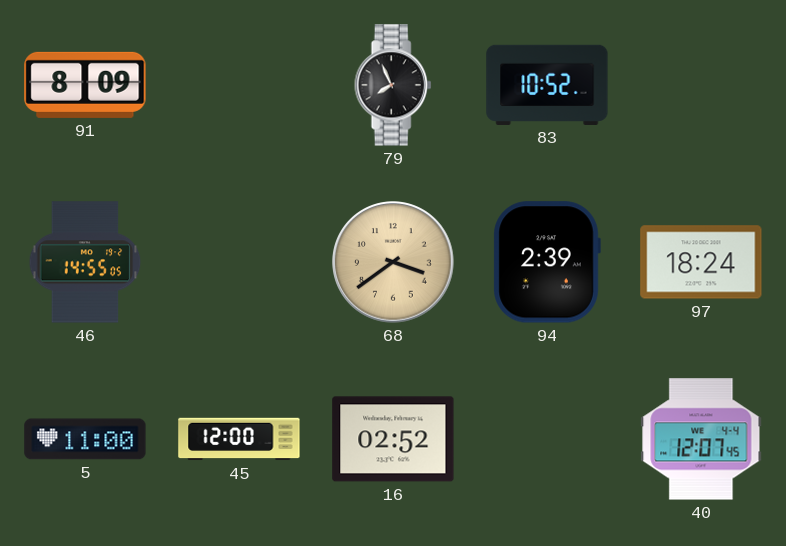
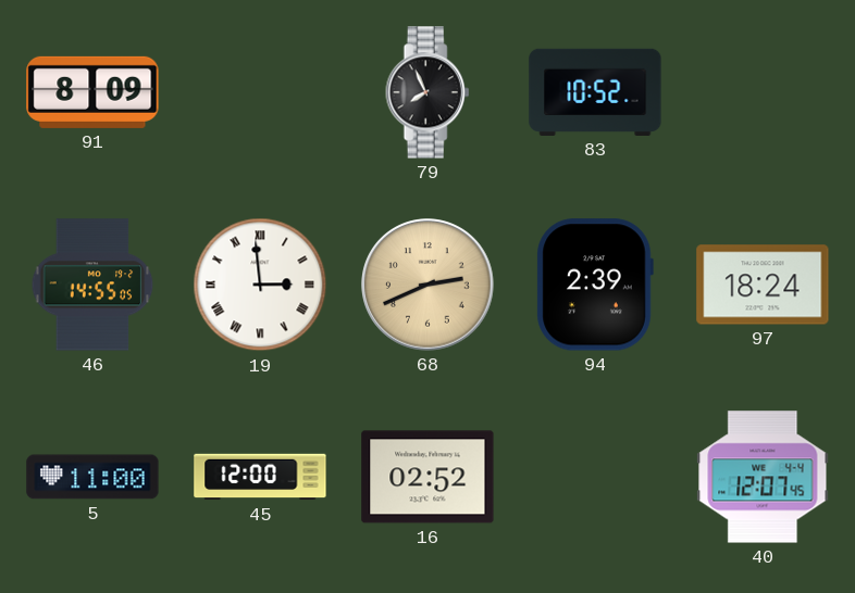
19: none -> 2:59
68: 3:39 -> 2:41
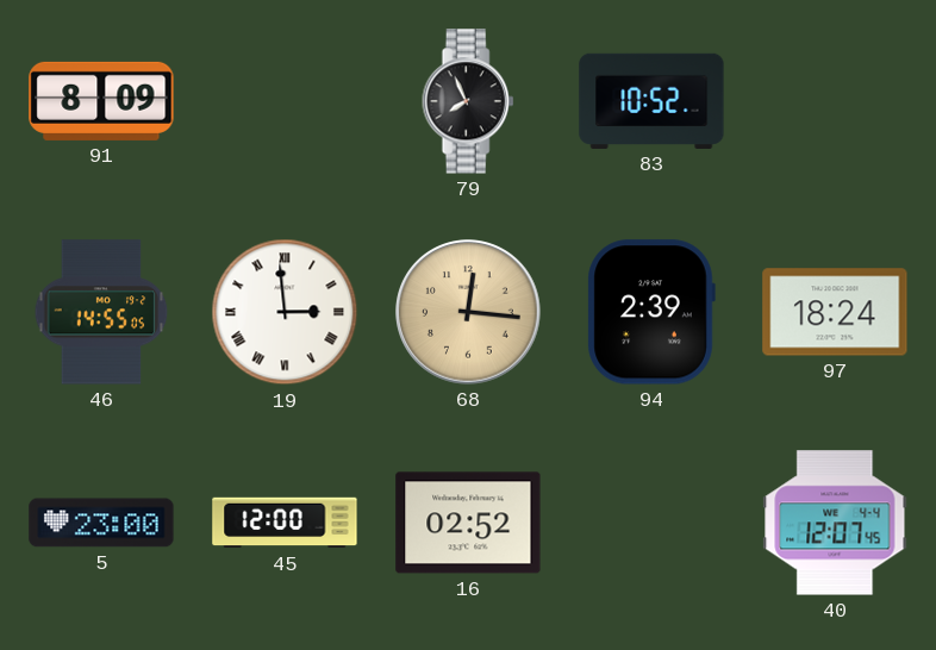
68: 2:41 -> 12:16
5: 11:00 -> 23:00
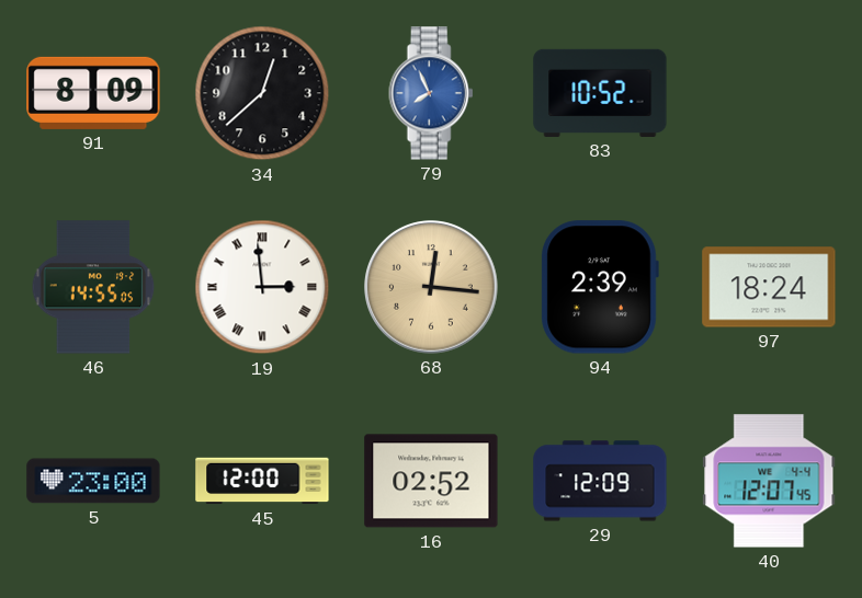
34: none -> 12:38
79 dial: black -> blue
29: none -> 12:09
